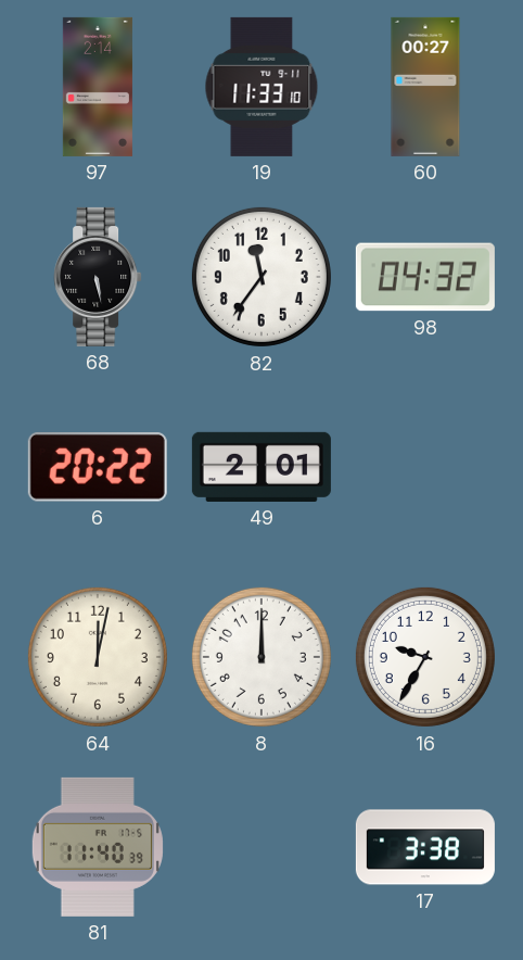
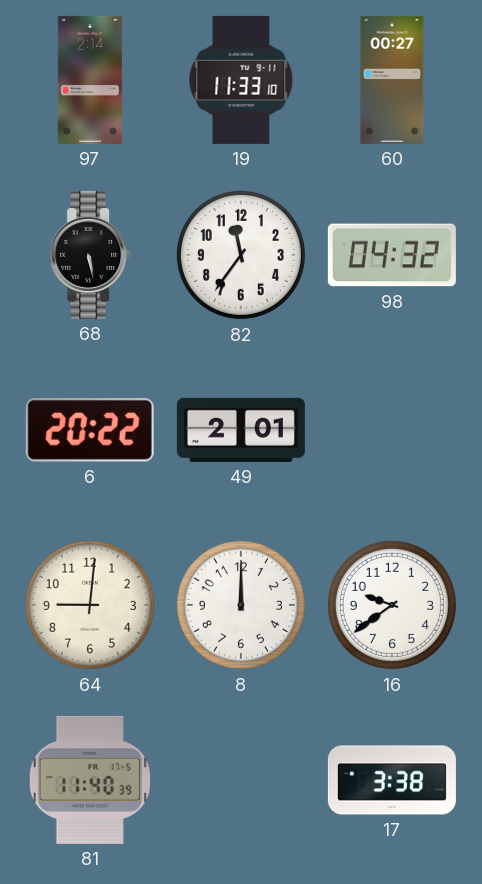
64: 12:02 -> 9:01
16: 9:35 -> 9:39
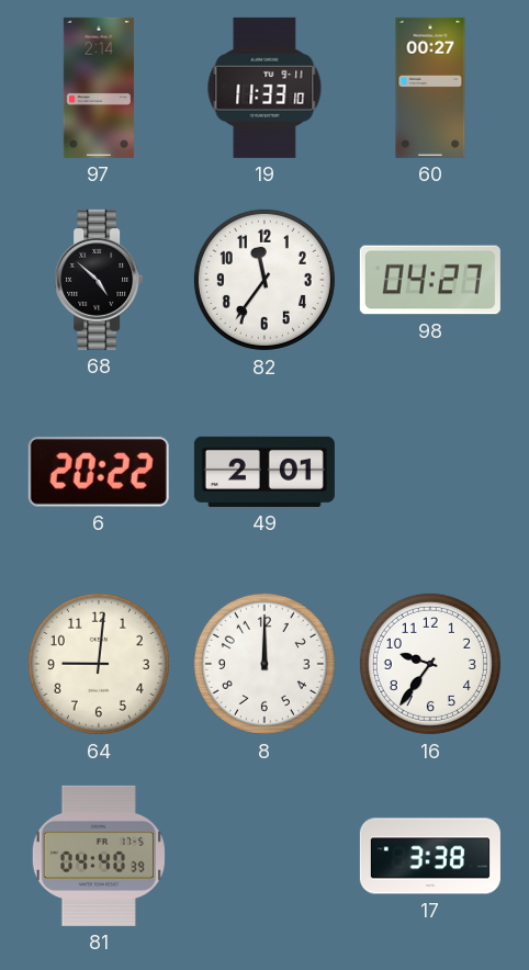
68: 5:28 -> 4:52
98: 04:32 -> 04:27
16: 9:39 -> 9:36
81: 11:40 -> 04:40
